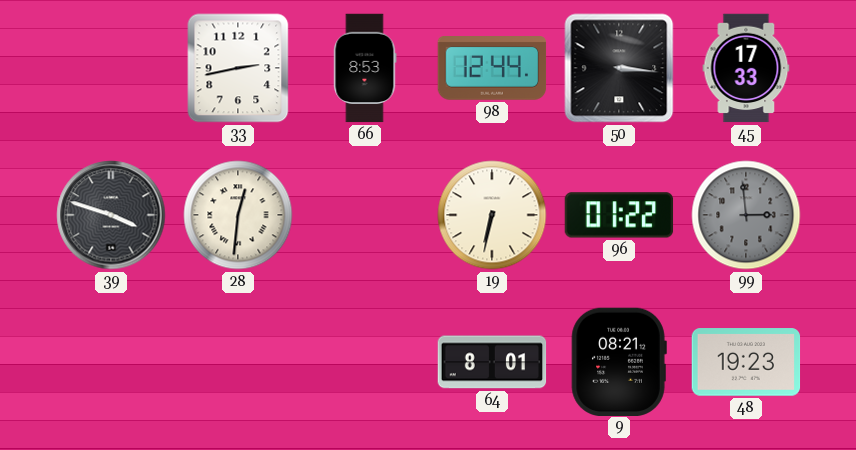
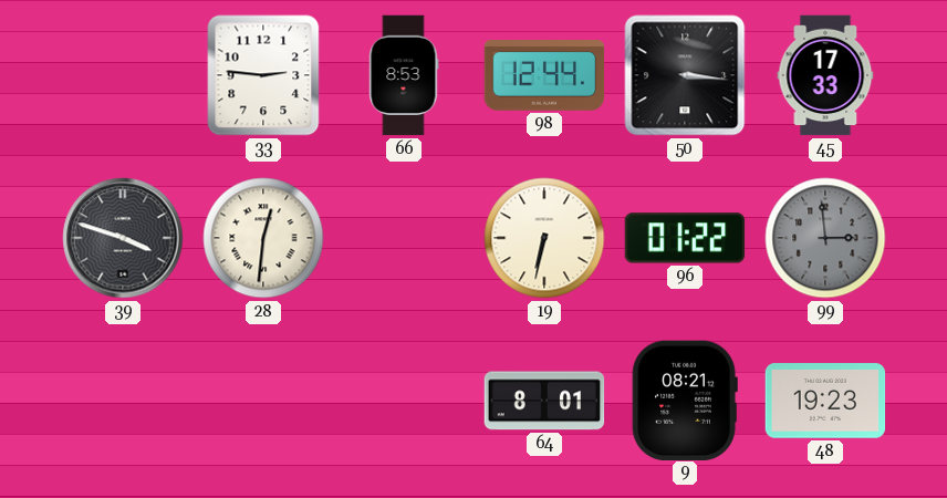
33: 2:43 -> 2:46
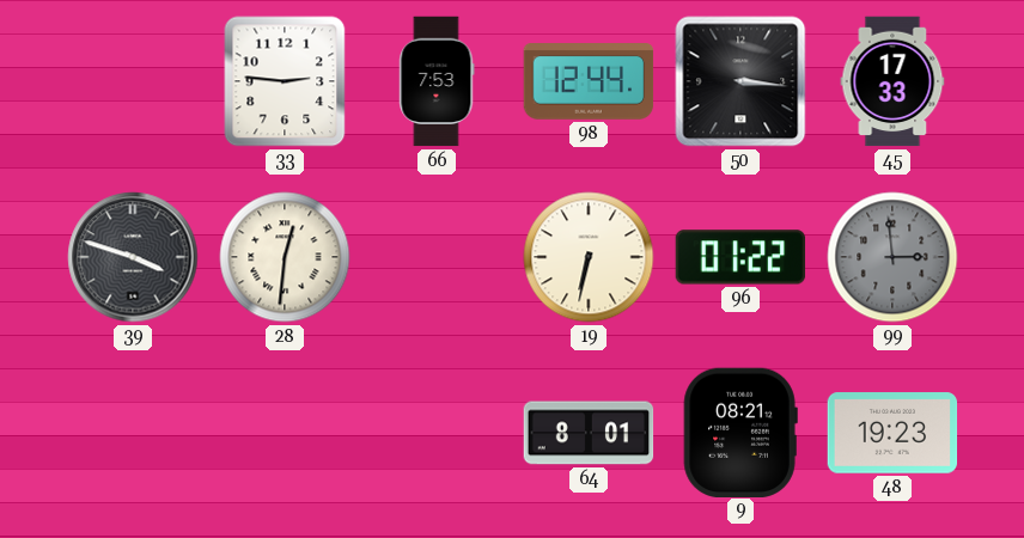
66: 8:53 -> 7:53
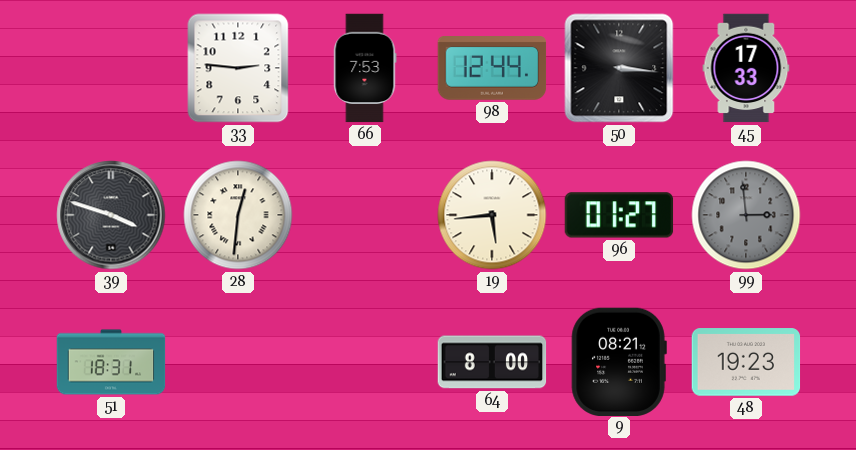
19: 6:32 -> 5:44
96: 01:22 -> 01:27
51: none -> 18:31
64: 8:01 -> 8:00
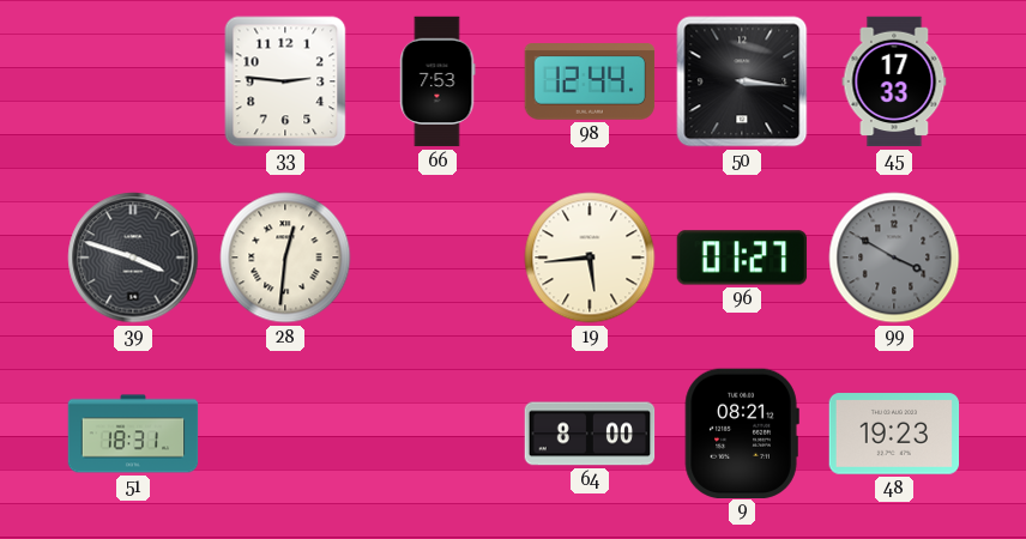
99: 2:59 -> 3:50
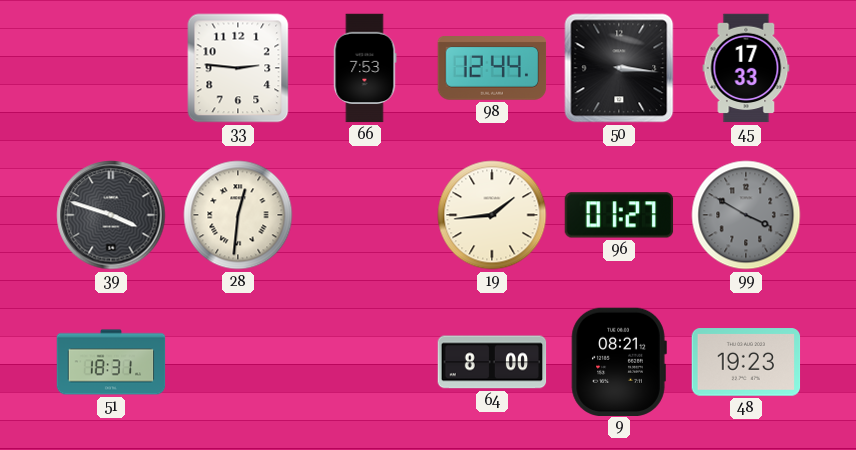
19: 5:44 -> 1:44
